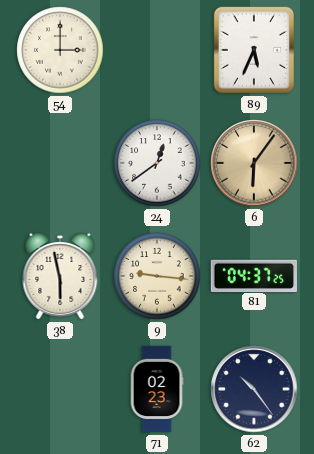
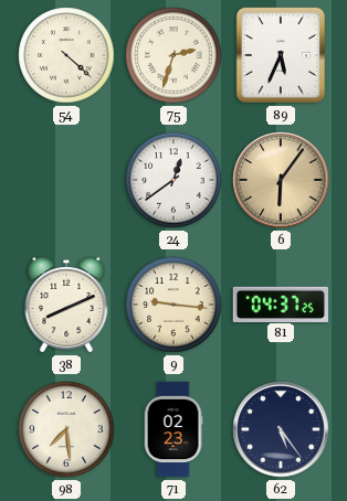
54: 3:00 -> 4:22
75: none -> 2:33
38: 5:58 -> 8:11
98: none -> 7:29
62: 10:24 -> 5:24
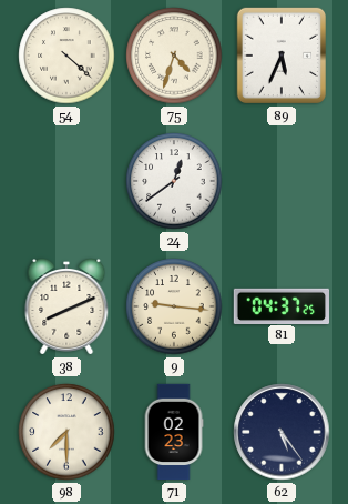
75: 2:33 -> 4:33
6: 6:06 -> none
98: 7:29 -> 7:30
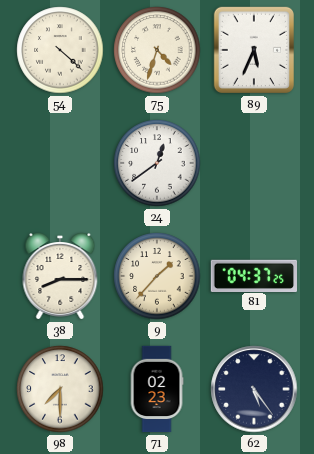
38: 8:11 -> 8:15
9: 9:16 -> 1:37
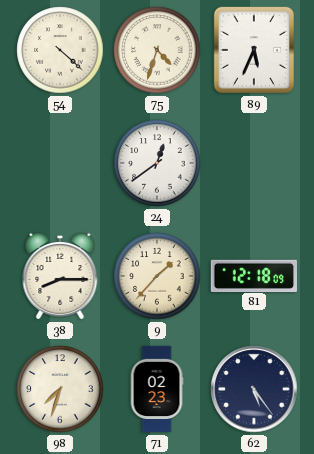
81: 04:37 -> 12:18
98: 7:30 -> 7:33
